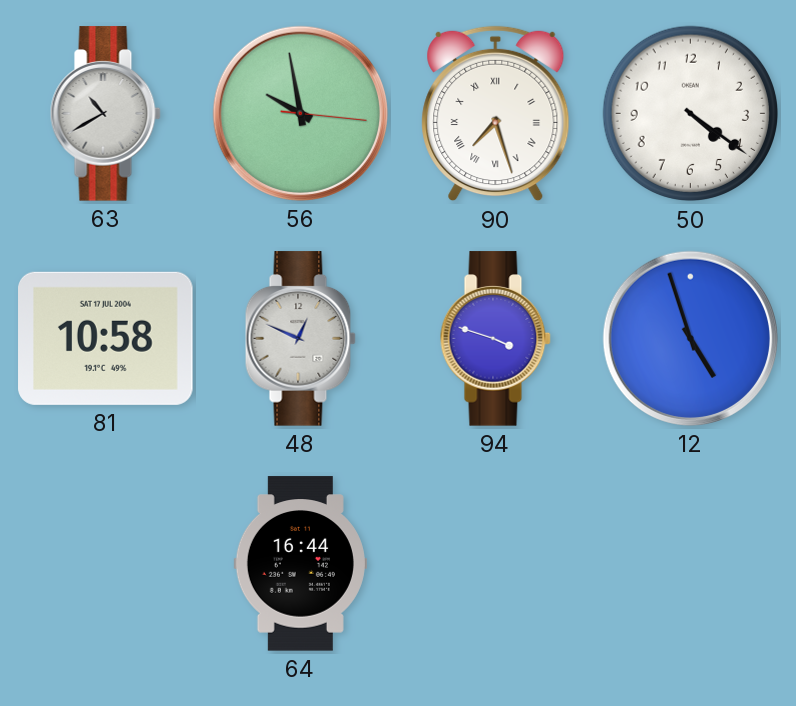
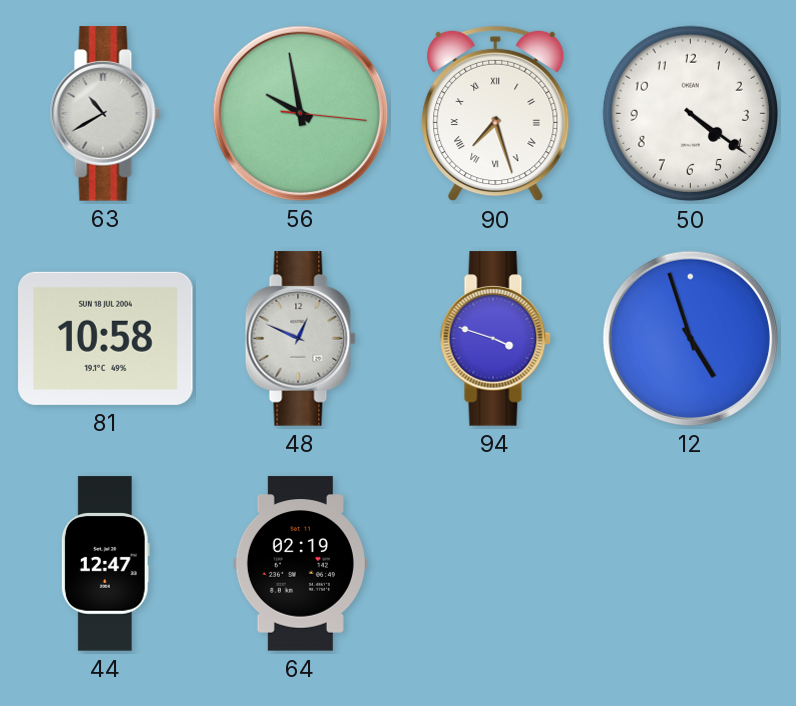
81 date: SAT 17 JUL 2004 -> SUN 18 JUL 2004
44: none -> 12:47
64: 16:44 -> 02:19
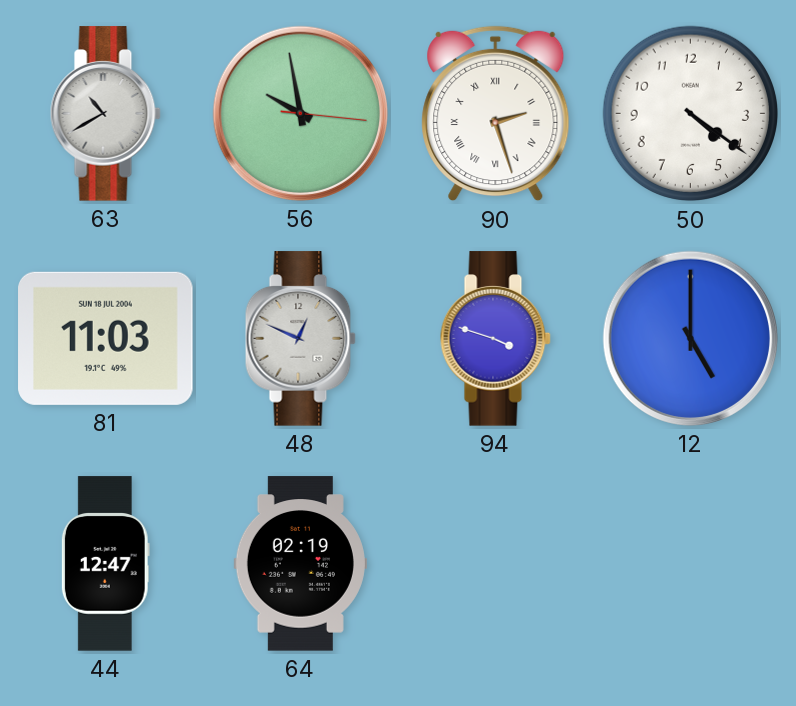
90: 7:27 -> 2:27
81: 10:58 -> 11:03
12: 4:57 -> 5:00
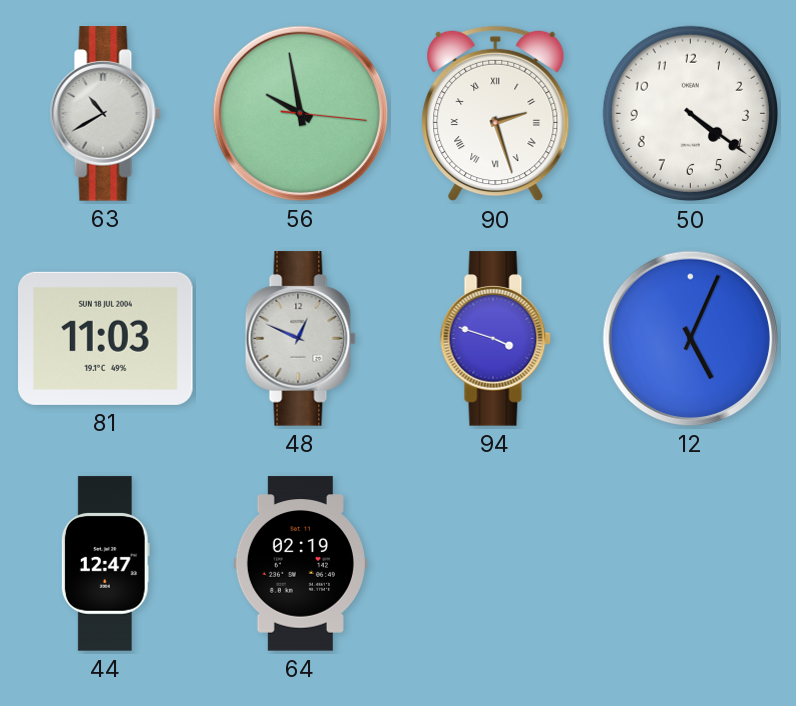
12: 5:00 -> 5:04
